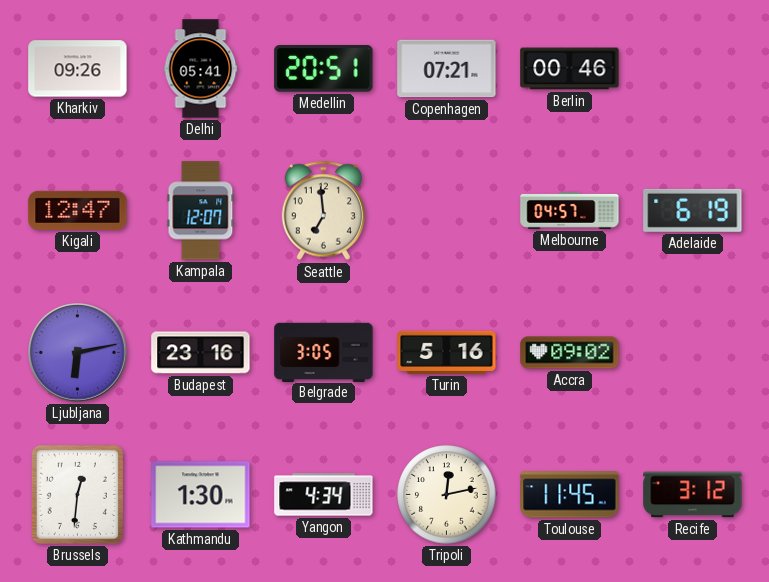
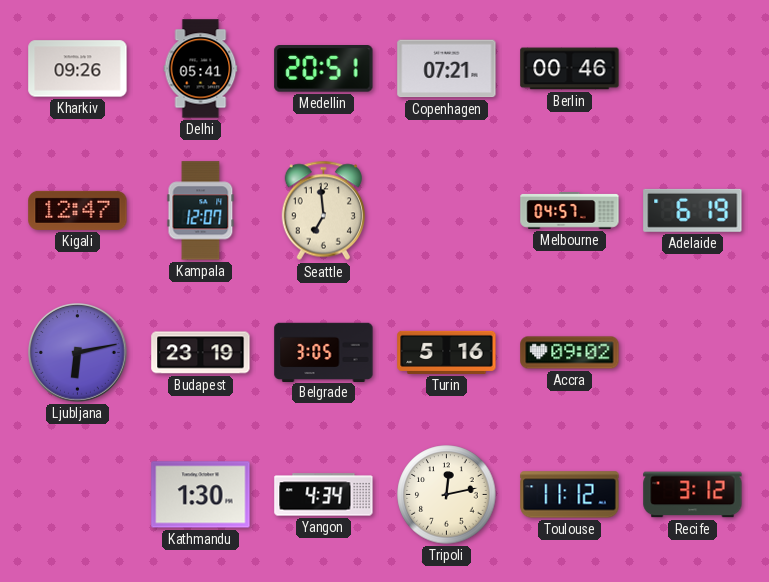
Budapest: 23:16 -> 23:19
Brussels: 12:31 -> none
Toulouse: 11:45 -> 11:12
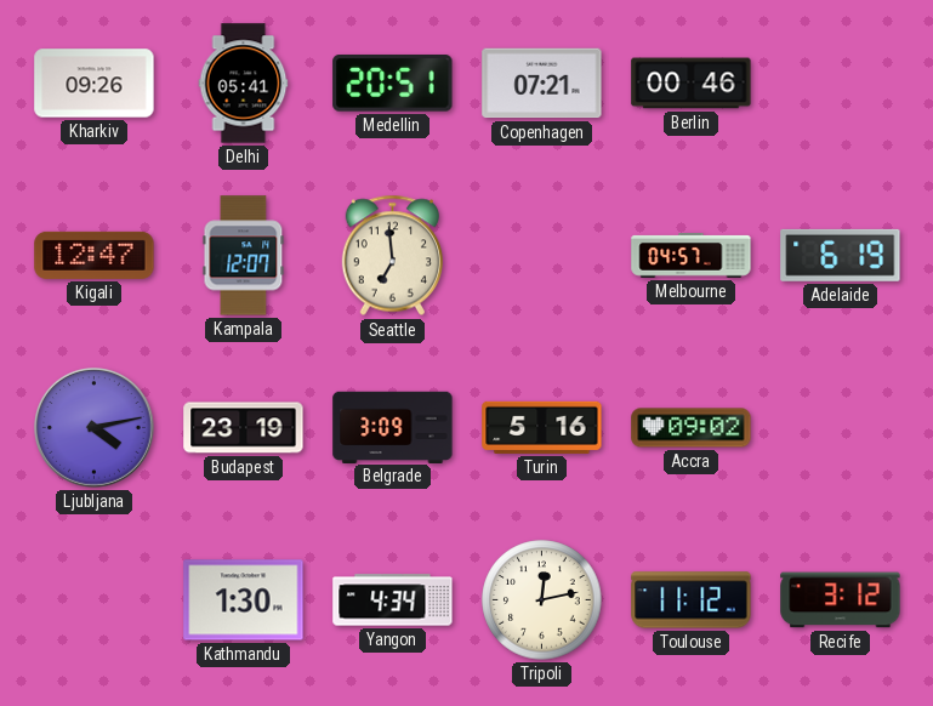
Ljubljana: 6:13 -> 4:13
Belgrade: 3:05 -> 3:09
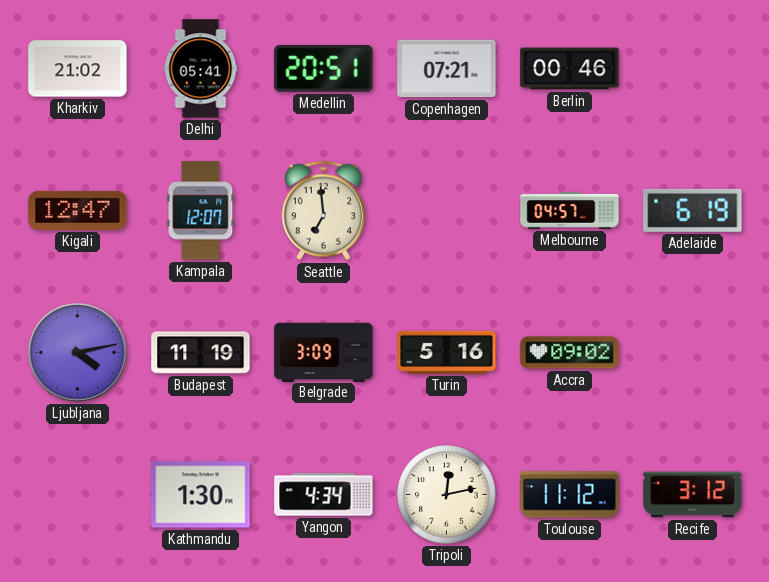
Kharkiv: 09:26 -> 21:02
Budapest: 23:19 -> 11:19
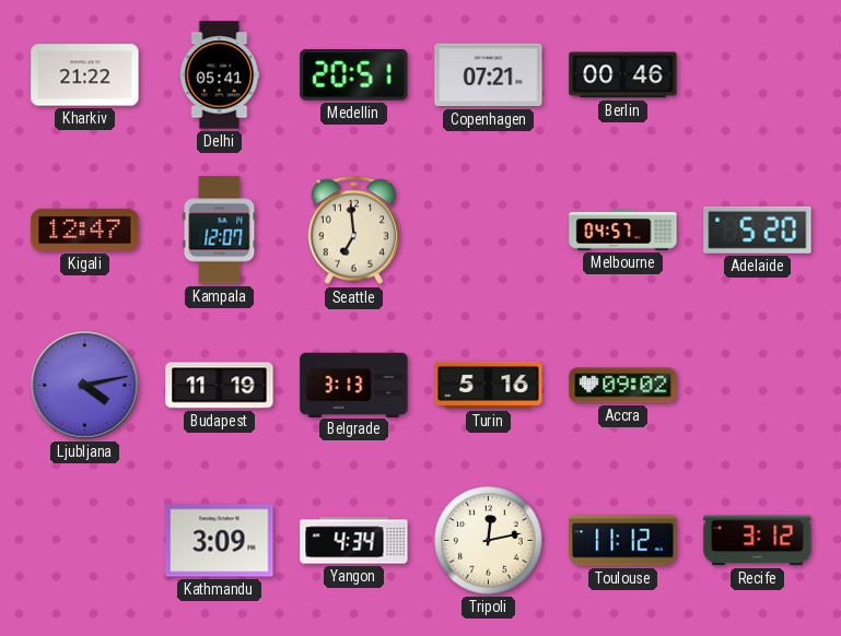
Kharkiv: 21:02 -> 21:22
Adelaide: 6:19 -> 5:20
Belgrade: 3:09 -> 3:13
Kathmandu: 1:30 -> 3:09
